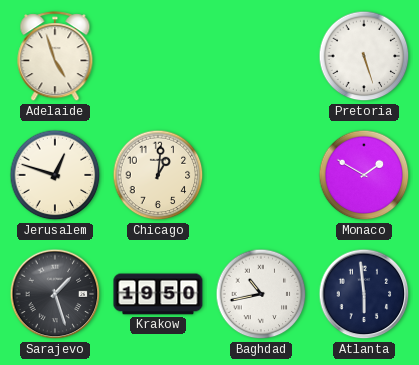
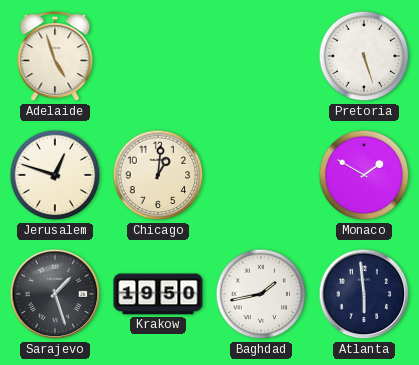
Baghdad: 10:43 -> 1:43
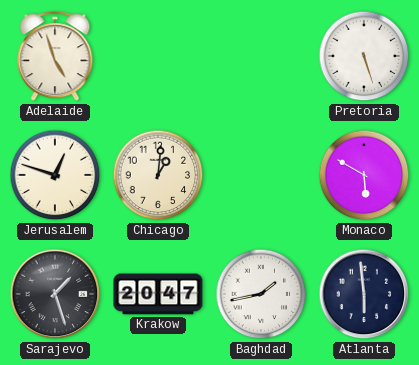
Monaco: 1:50 -> 5:50
Krakow: 19:50 -> 20:47
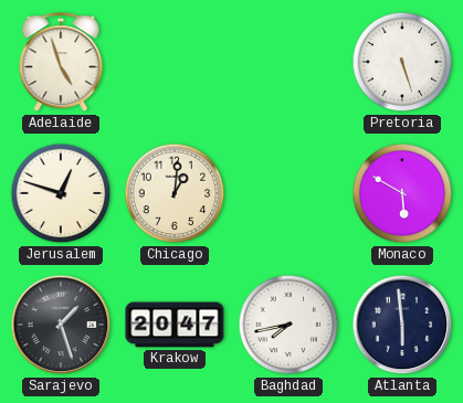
Baghdad: 1:43 -> 7:43
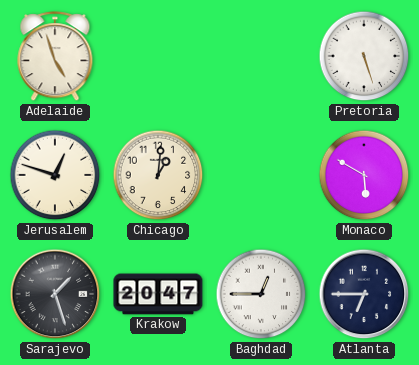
Baghdad: 7:43 -> 12:45
Atlanta: 5:59 -> 6:45
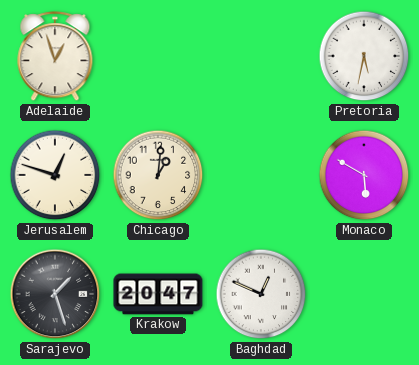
Adelaide: 4:57 -> 12:57
Pretoria: 5:27 -> 5:32
Baghdad: 12:45 -> 12:49
Atlanta: 6:45 -> none
